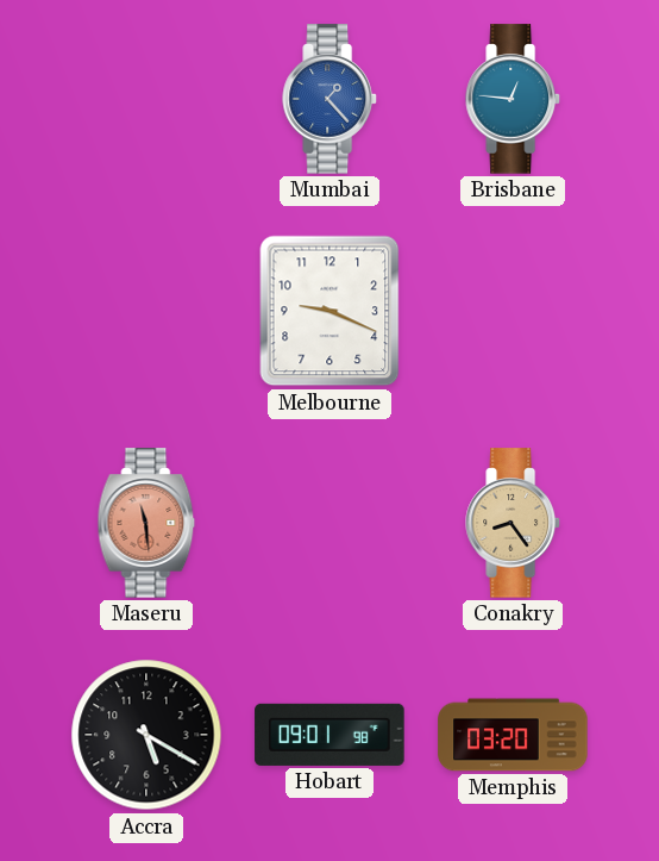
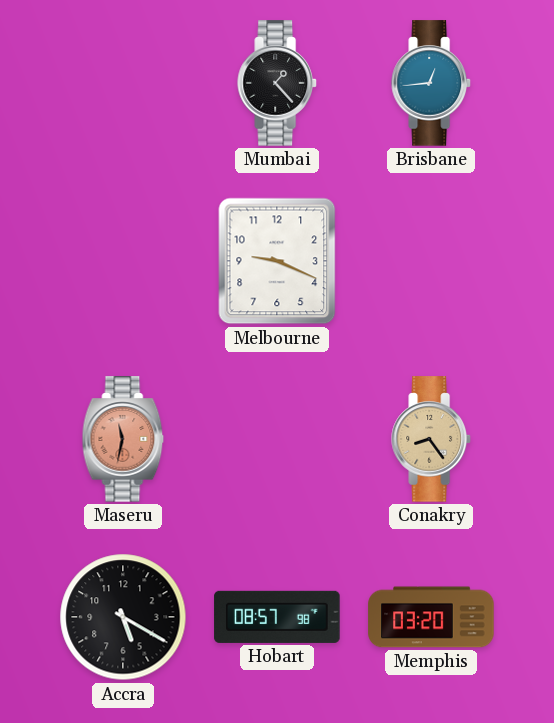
Mumbai dial: blue -> black
Brisbane: 12:46 -> 12:44
Maseru: 11:29 -> 11:32
Hobart: 09:01 -> 08:57
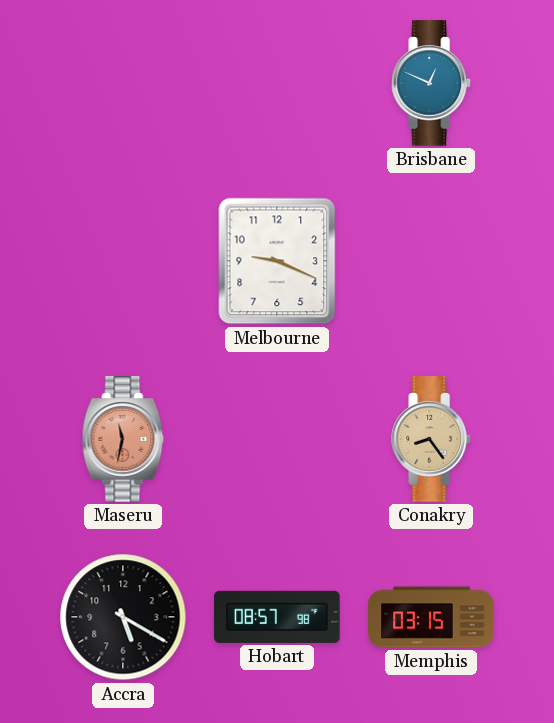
Mumbai: 1:23 -> none
Brisbane: 12:44 -> 12:49
Memphis: 03:20 -> 03:15
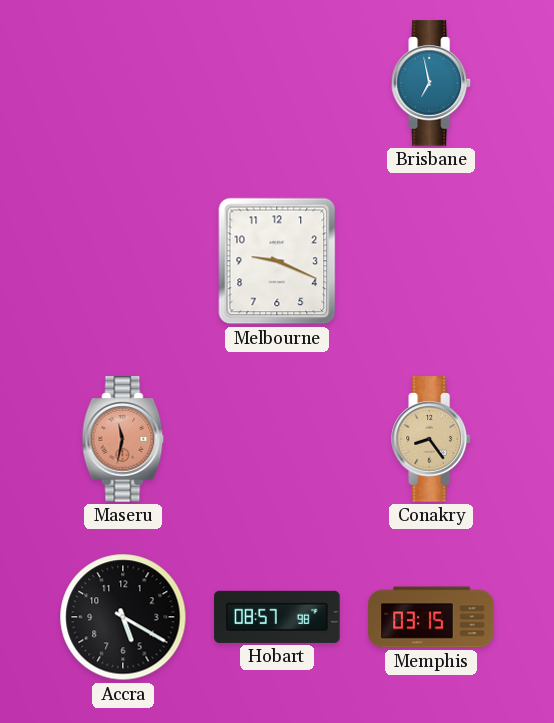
Brisbane: 12:49 -> 6:58
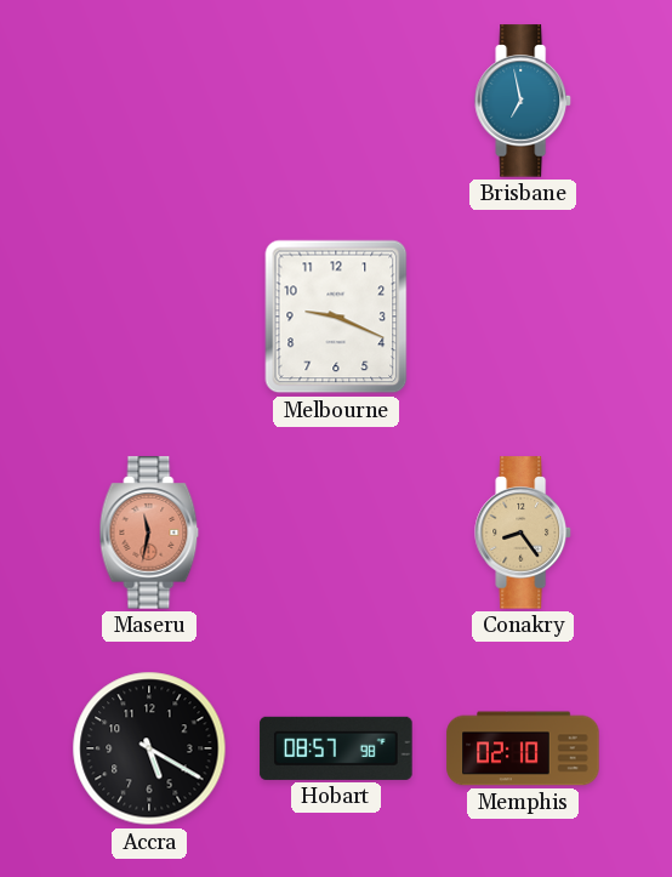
Memphis: 03:15 -> 02:10
